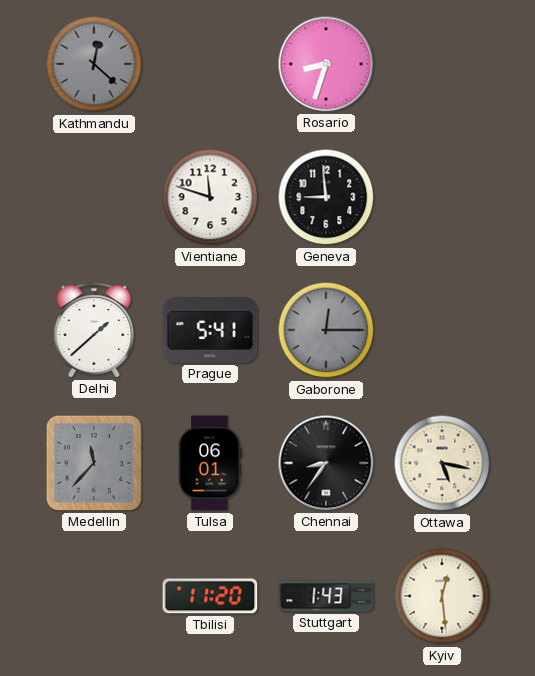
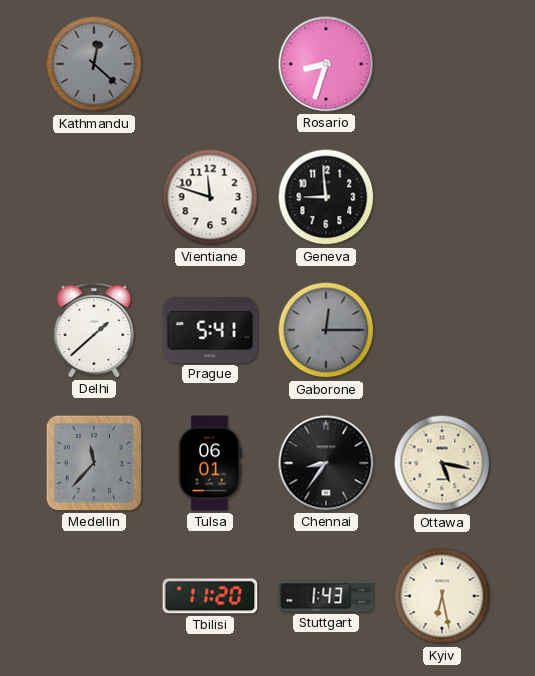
Kyiv: 12:29 -> 6:28
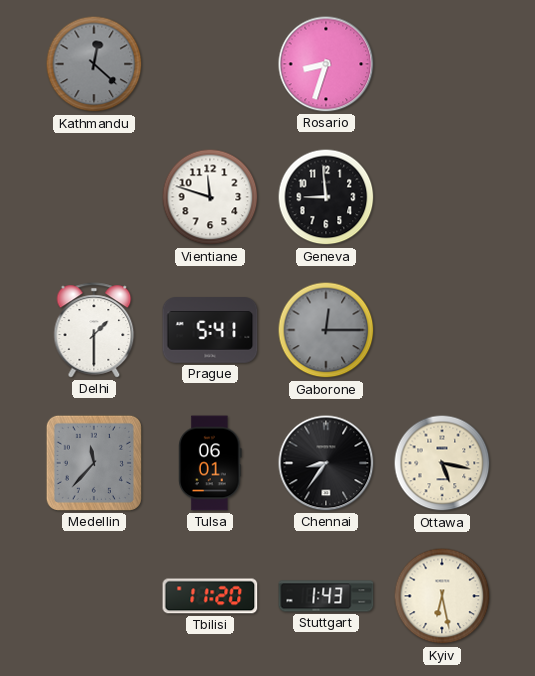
Delhi: 1:38 -> 1:30
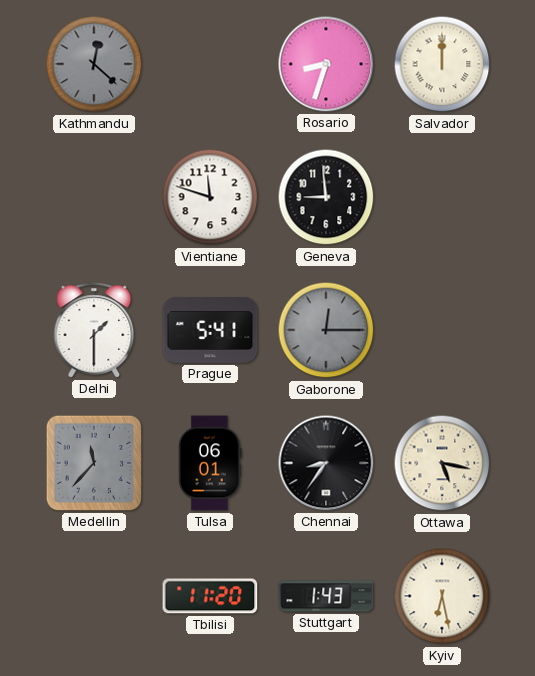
Salvador: none -> 12:00
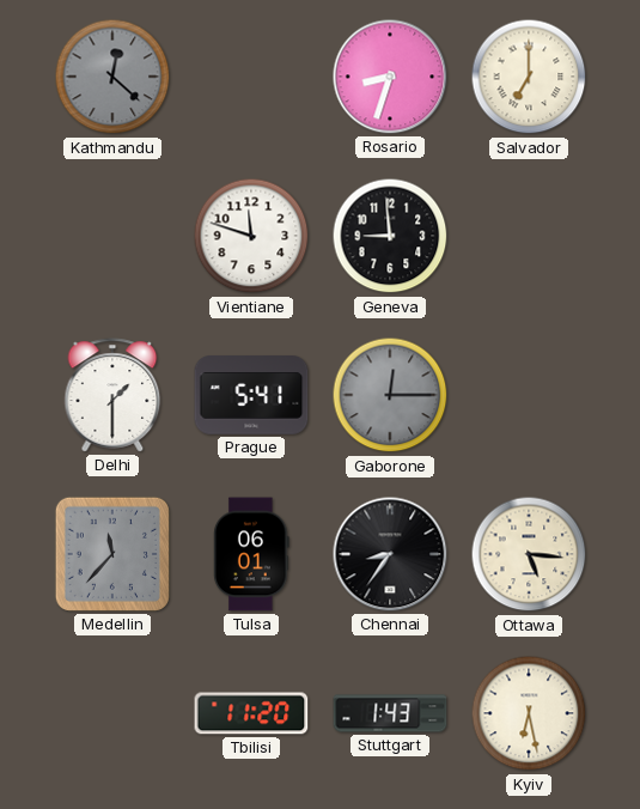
Salvador: 12:00 -> 7:00
Ottawa: 5:17 -> 5:16
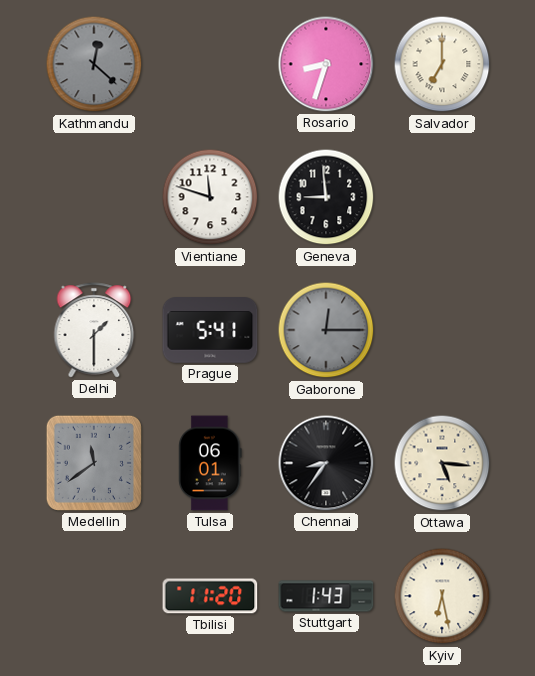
Medellin: 11:37 -> 11:39
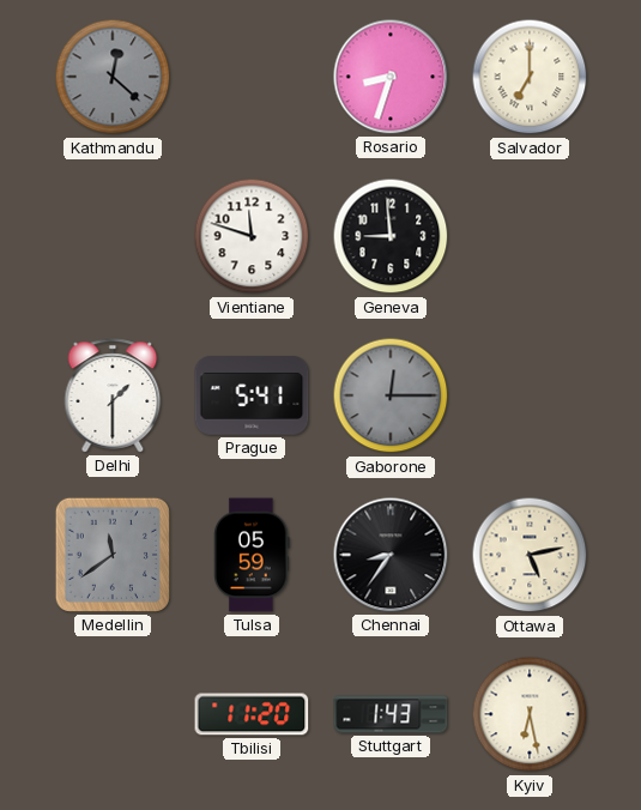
Tulsa: 06:01 -> 05:59
Ottawa: 5:16 -> 5:13
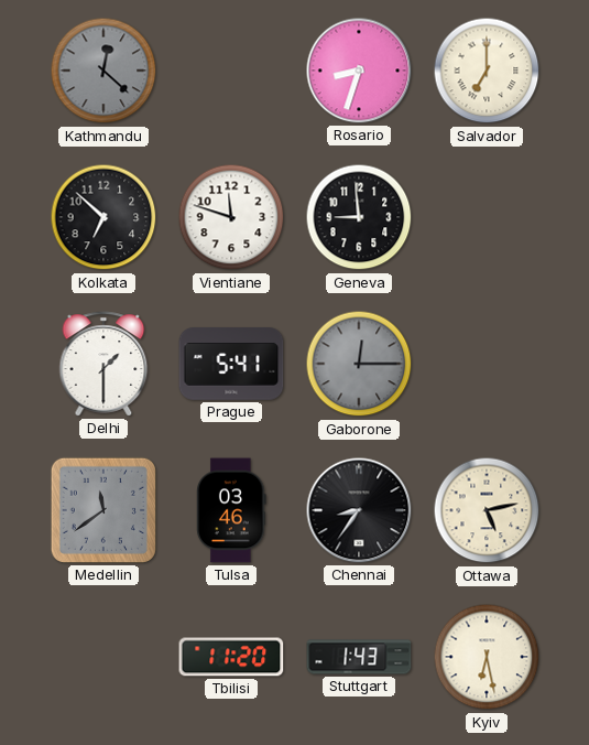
Kolkata: none -> 6:52
Tulsa: 05:59 -> 03:46
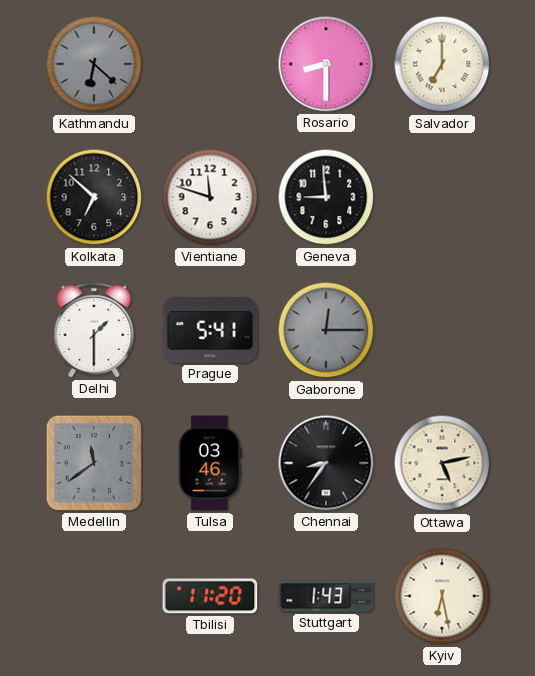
Kathmandu: 12:22 -> 6:22
Rosario: 8:33 -> 8:30
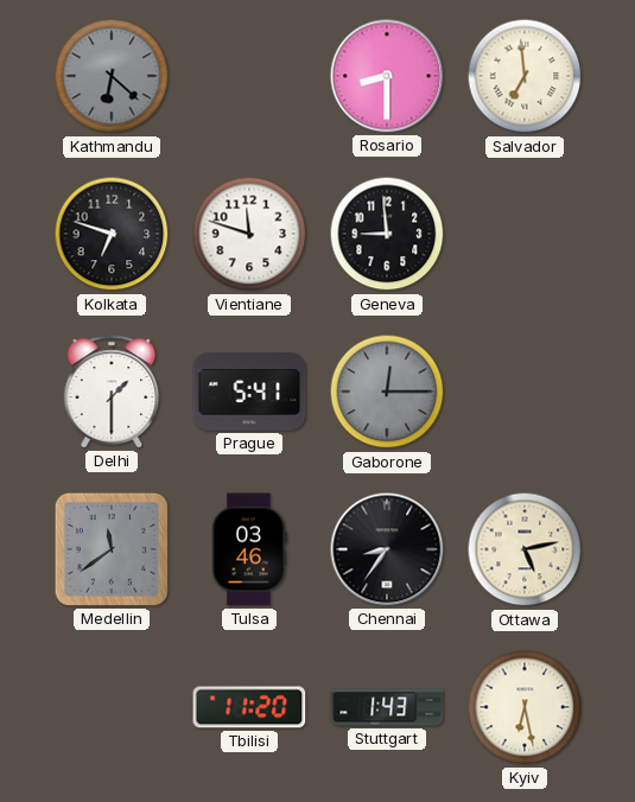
Salvador: 7:00 -> 6:59
Kolkata: 6:52 -> 6:48
